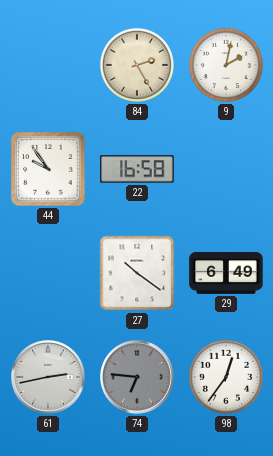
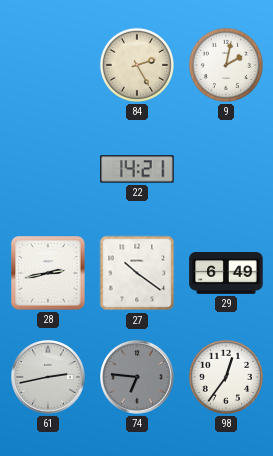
44: 9:54 -> none
22: 16:58 -> 14:21
28: none -> 2:43
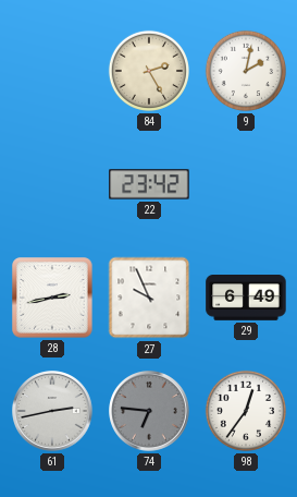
22: 14:21 -> 23:42
27: 10:21 -> 9:56
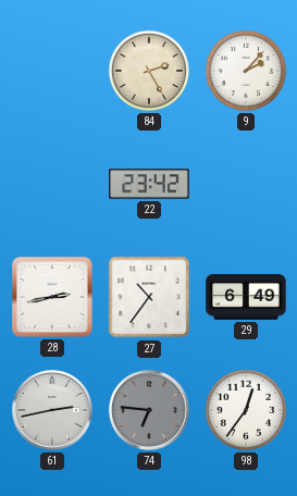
9: 2:02 -> 2:07
27: 9:56 -> 10:36
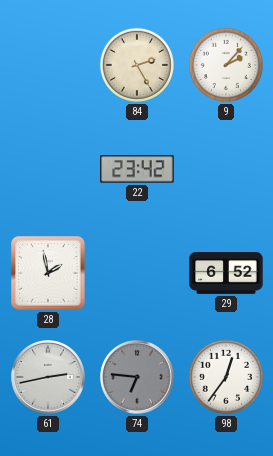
28: 2:43 -> 1:58
27: 10:36 -> none
29: 6:49 -> 6:52
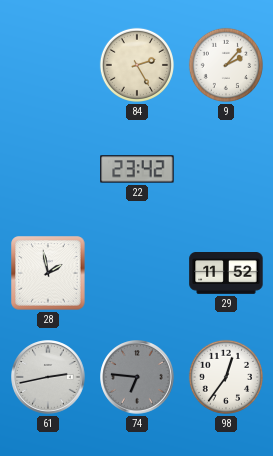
29: 6:52 -> 11:52
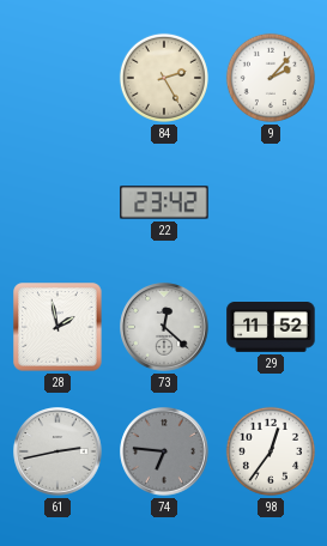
73: none -> 12:22
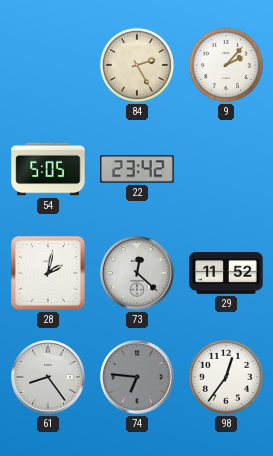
54: none -> 5:05
28: 1:58 -> 2:02
61: 2:43 -> 8:24
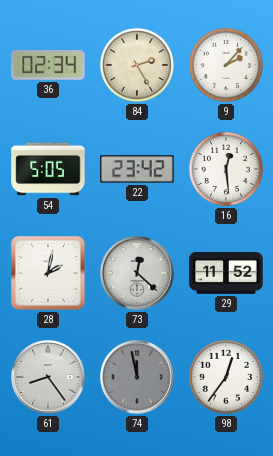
36: none -> 02:34
16: none -> 12:29
74: 6:46 -> 11:58
